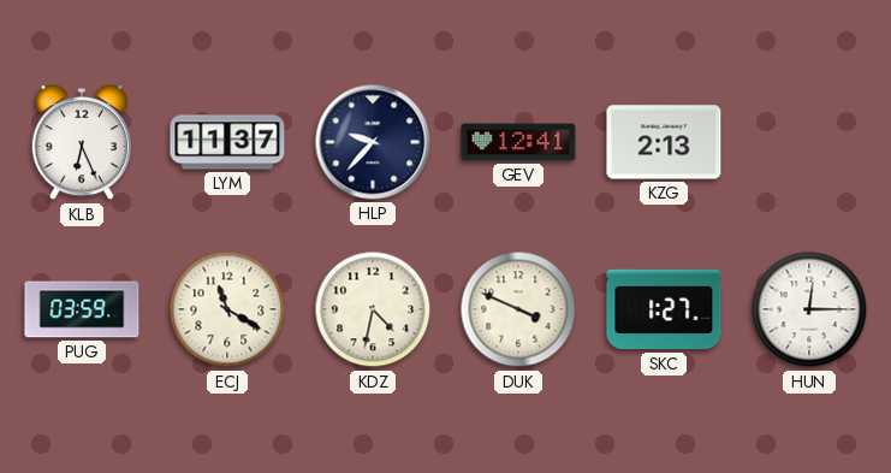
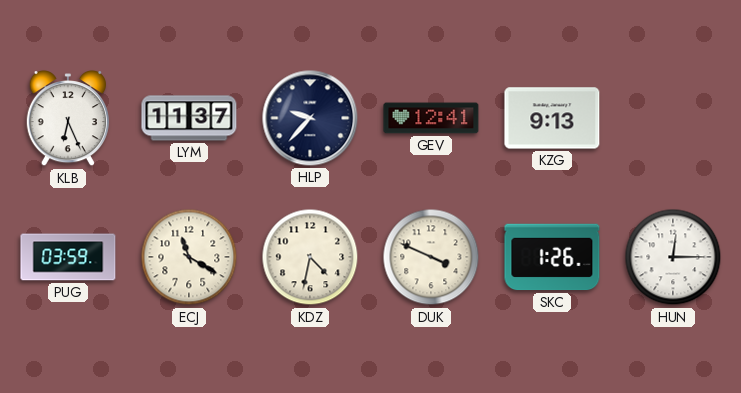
KZG: 2:13 -> 9:13
SKC: 1:27 -> 1:26
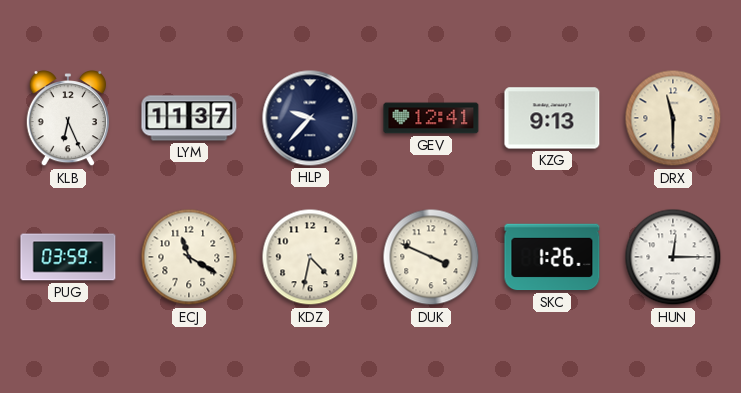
DRX: none -> 11:30
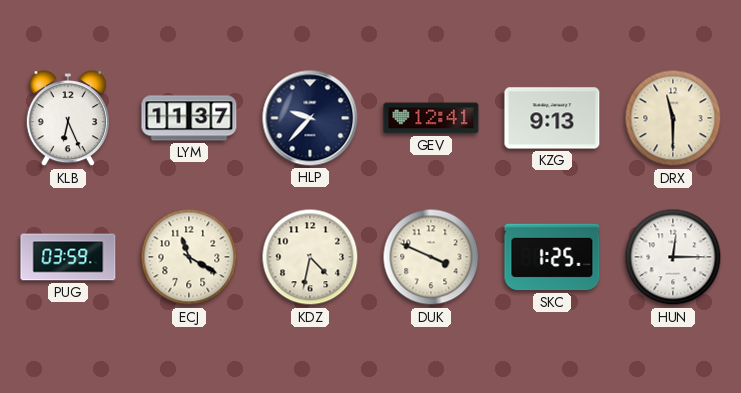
SKC: 1:26 -> 1:25
